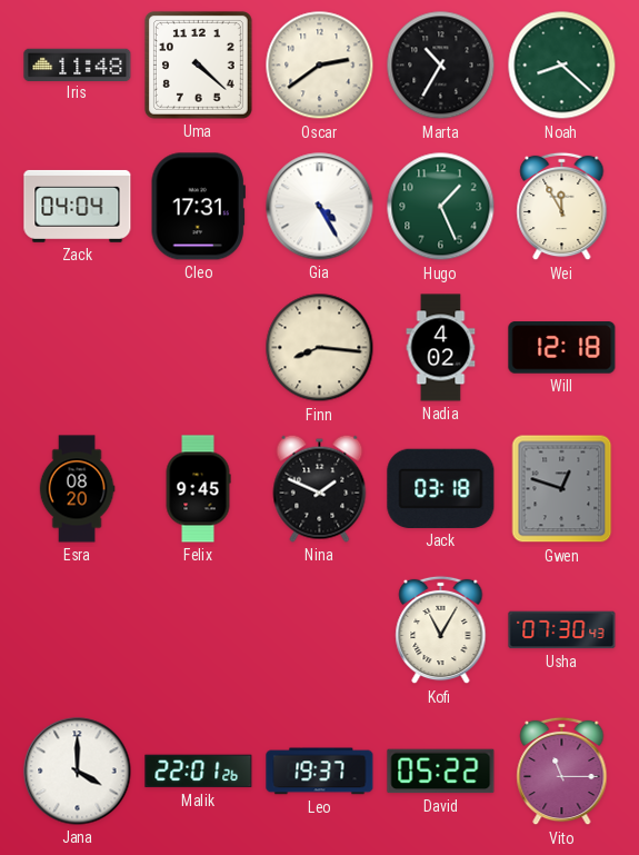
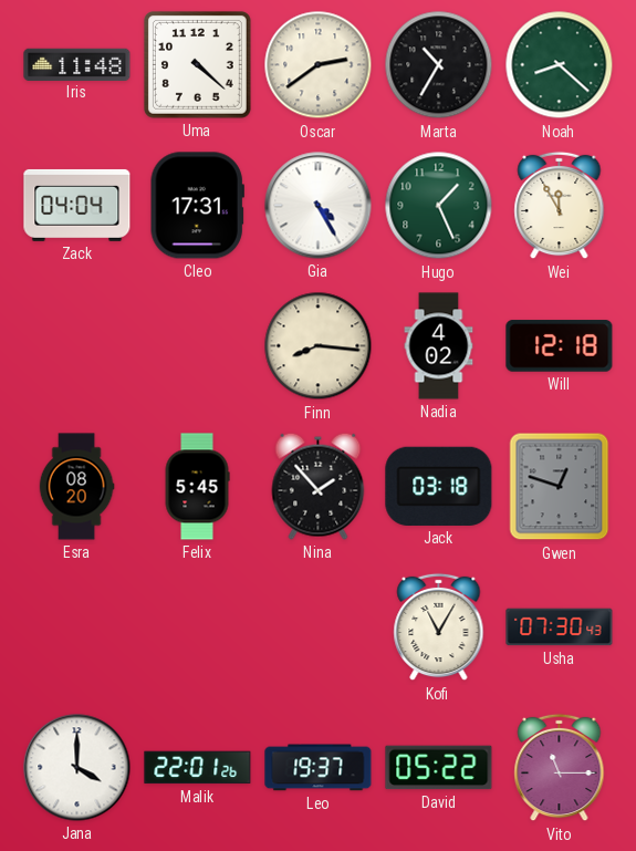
Felix: 9:45 -> 5:45
Nina: 1:49 -> 1:53
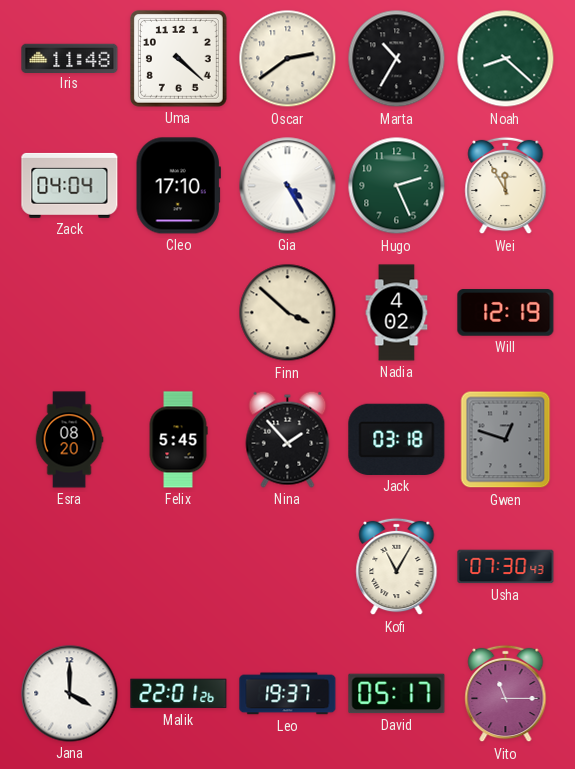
Cleo: 17:31 -> 17:10
Hugo: 1:26 -> 2:26
Finn: 8:16 -> 3:52
Will: 12:18 -> 12:19
David: 05:22 -> 05:17
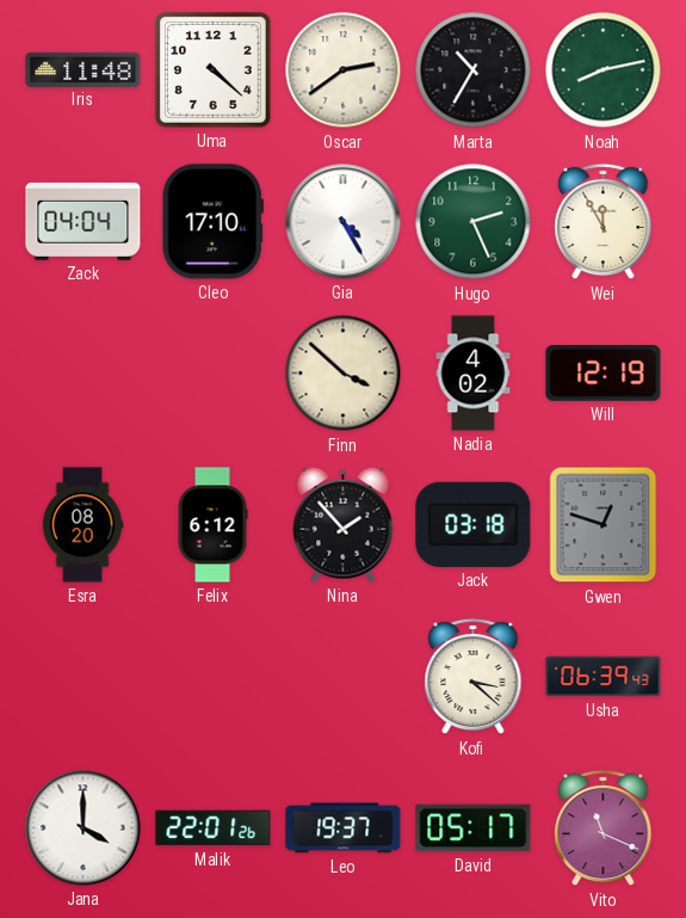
Noah: 8:22 -> 8:13
Felix: 5:45 -> 6:12
Kofi: 11:05 -> 3:22
Usha: 07:30 -> 06:39
Vito: 11:15 -> 11:19
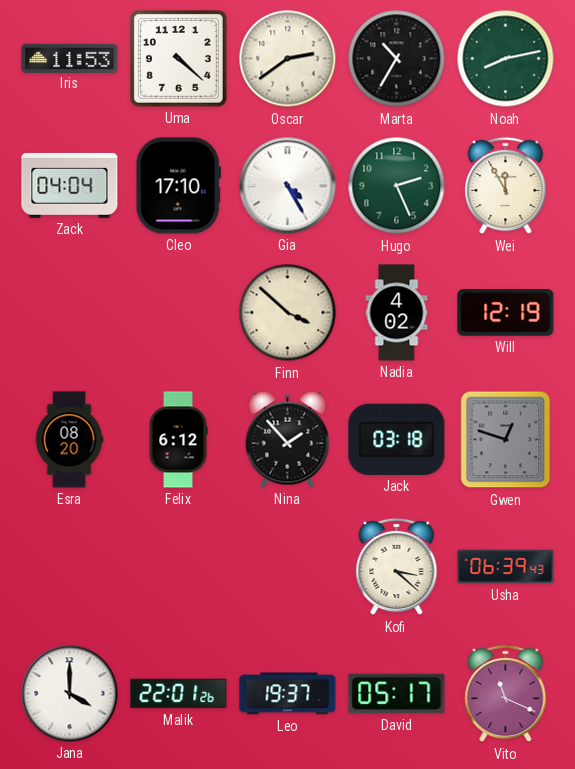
Iris: 11:48 -> 11:53
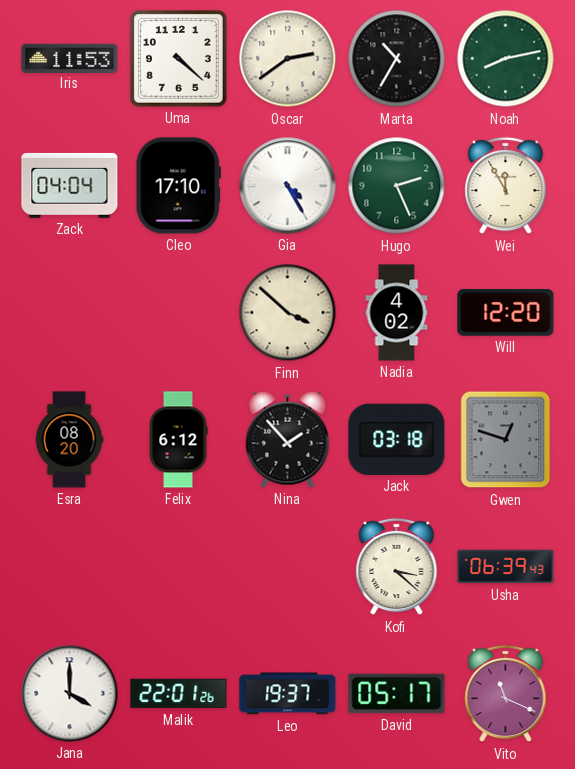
Will: 12:19 -> 12:20
